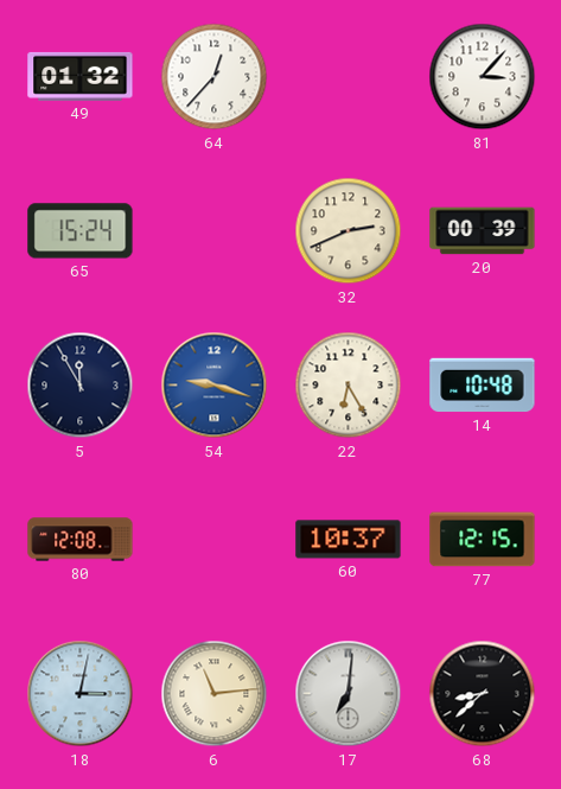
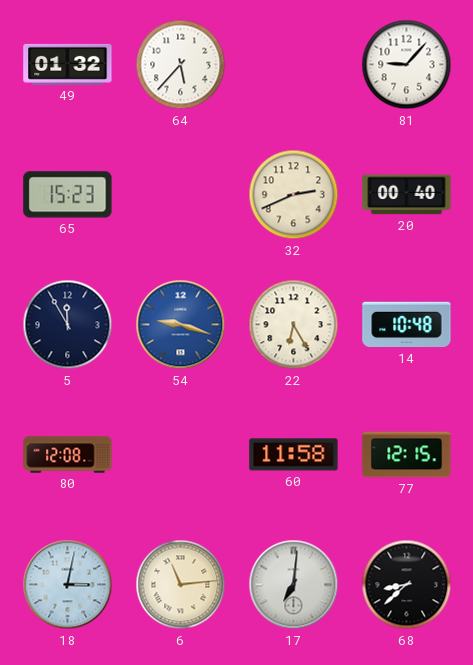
64: 12:37 -> 5:37
81: 3:07 -> 9:07
65: 15:24 -> 15:23
20: 00:39 -> 00:40
60: 10:37 -> 11:58
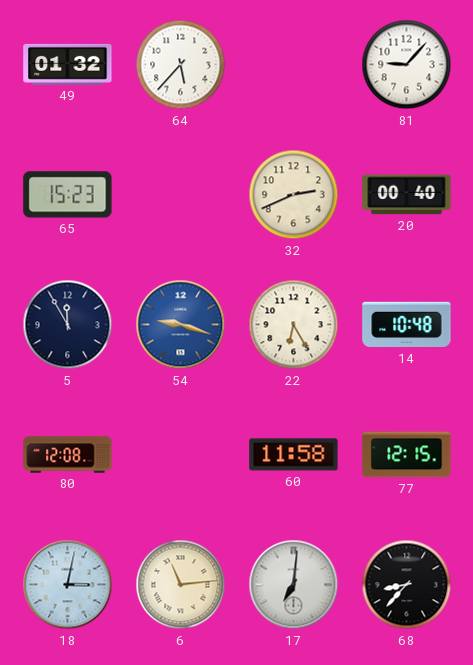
68: 8:38 -> 8:37
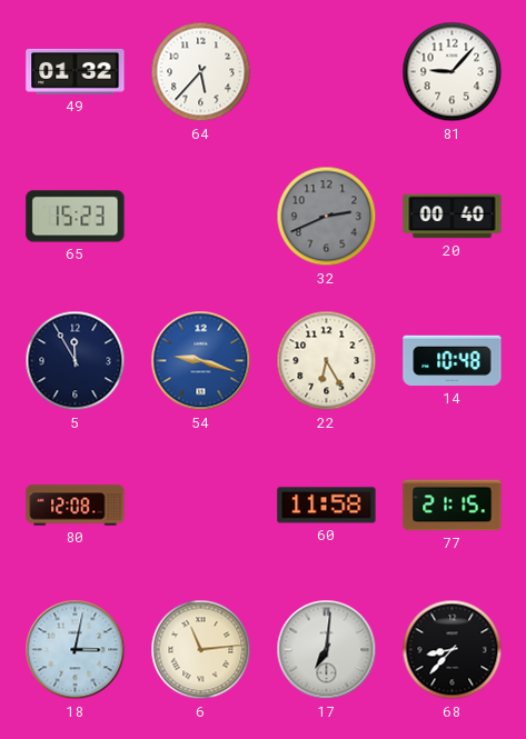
32 dial: cream -> grey
77: 12:15 -> 21:15
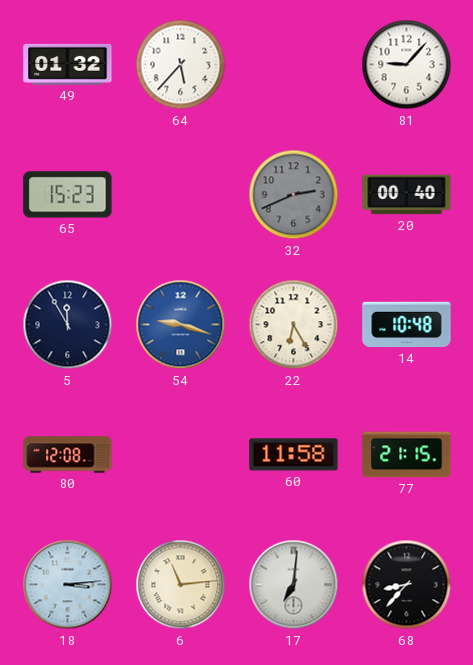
18: 3:02 -> 3:14
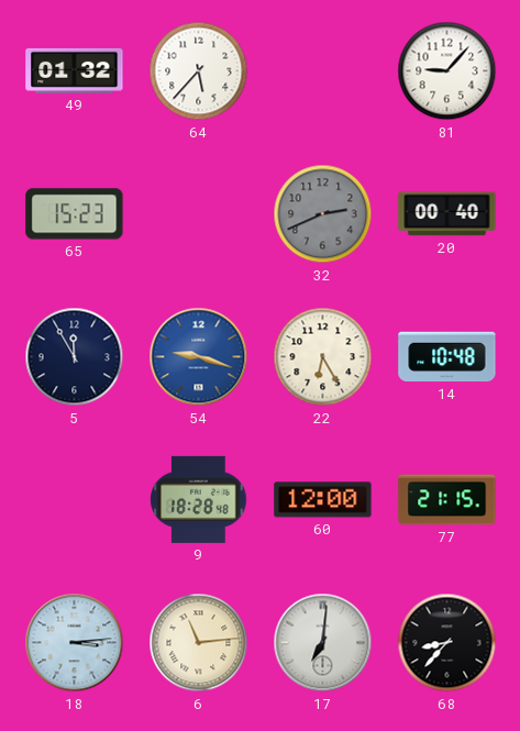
80: 12:08 -> none
9: none -> 18:28
60: 11:58 -> 12:00
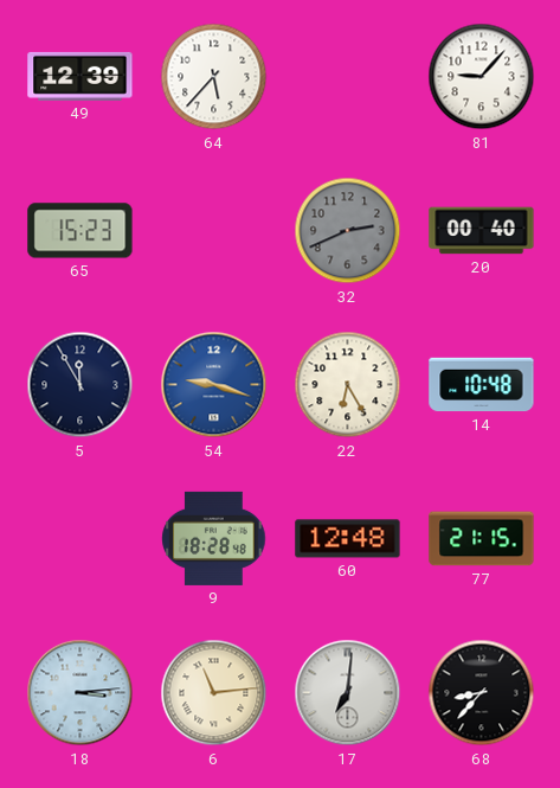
49: 01:32 -> 12:39
60: 12:00 -> 12:48
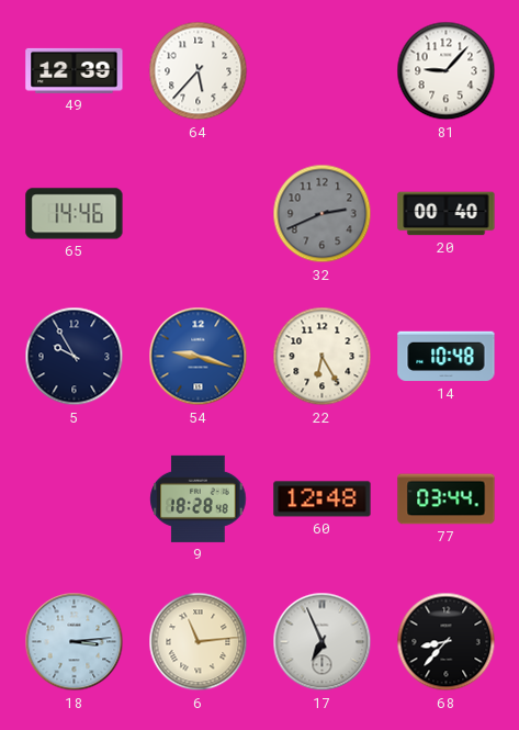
65: 15:23 -> 14:46
5: 11:55 -> 9:55
77: 21:15 -> 03:44
17: 7:01 -> 6:56
